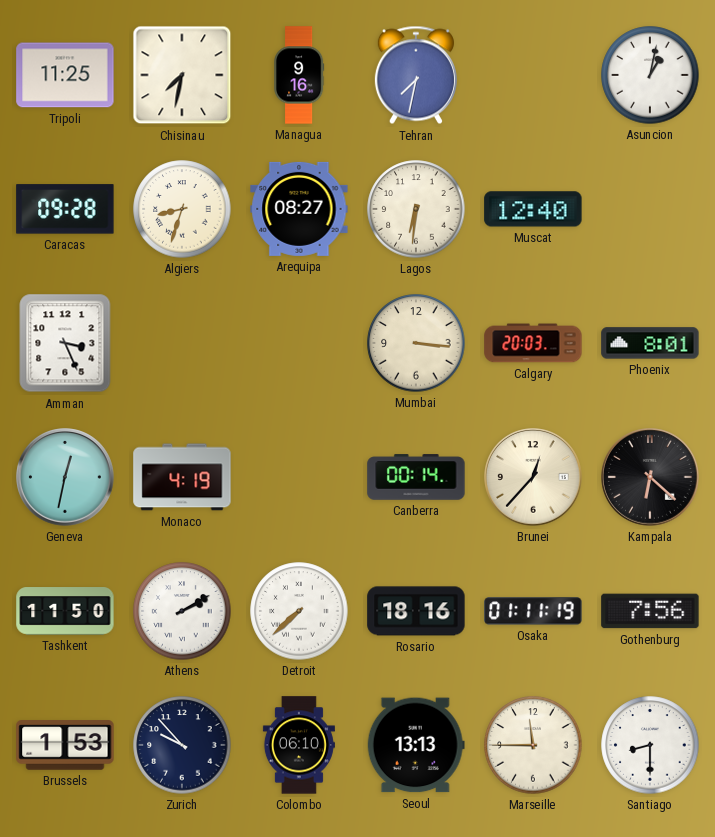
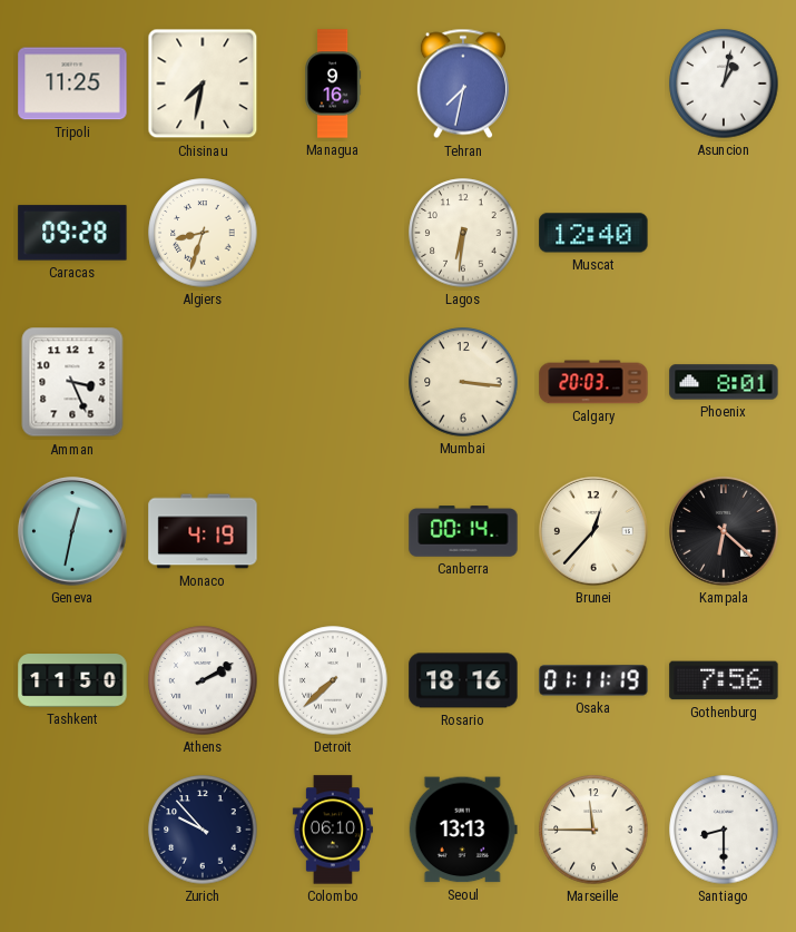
Arequipa: 08:27 -> none
Brussels: 1:53 -> none
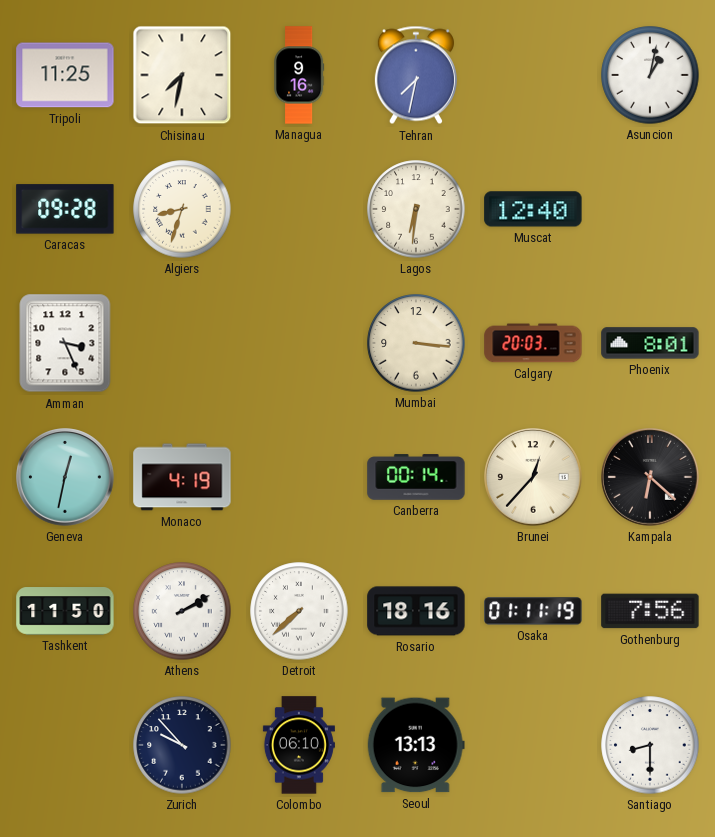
Marseille: 11:45 -> none
